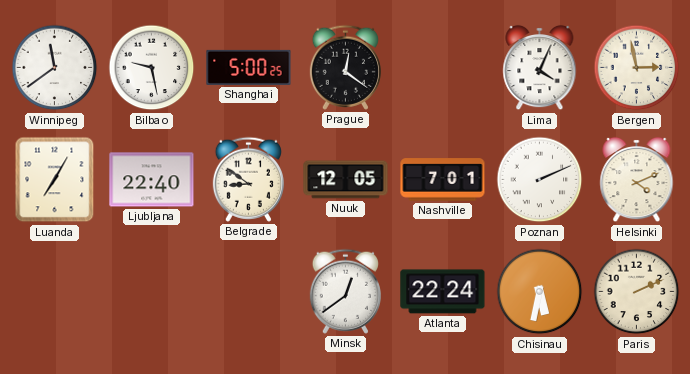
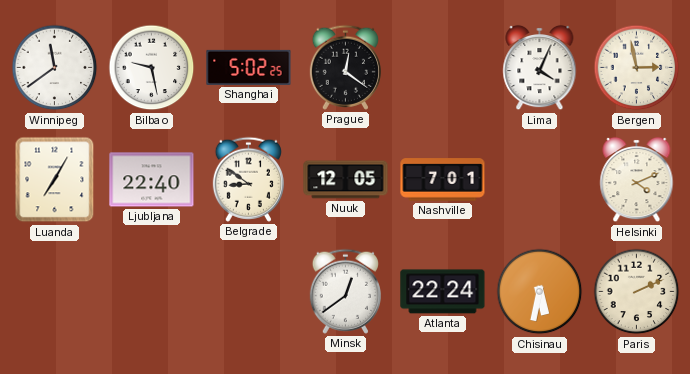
Shanghai: 5:00 -> 5:02
Poznan: 2:11 -> none
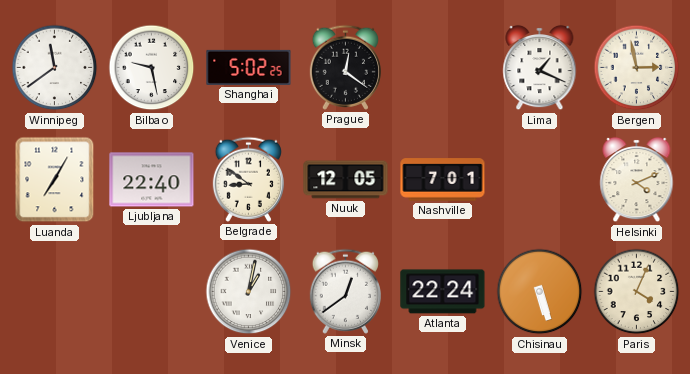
Lima: 4:04 -> 1:19
Venice: none -> 1:02
Chisinau: 5:32 -> 5:27
Paris: 2:11 -> 4:04
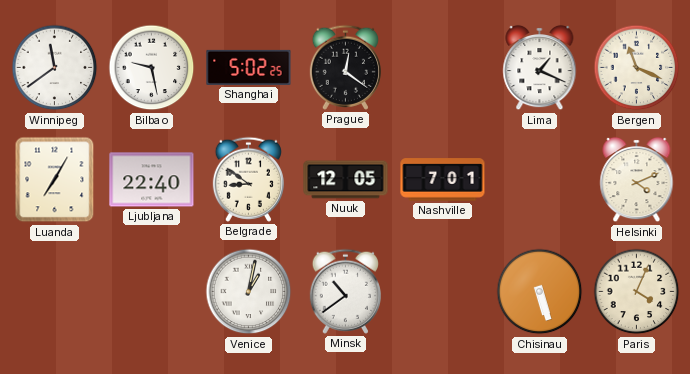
Bergen: 2:58 -> 11:19
Minsk: 12:39 -> 10:39
Atlanta: 22:24 -> none
